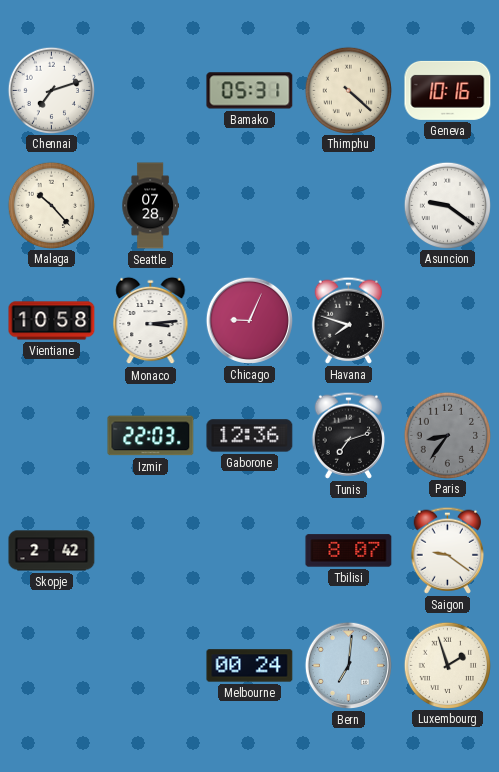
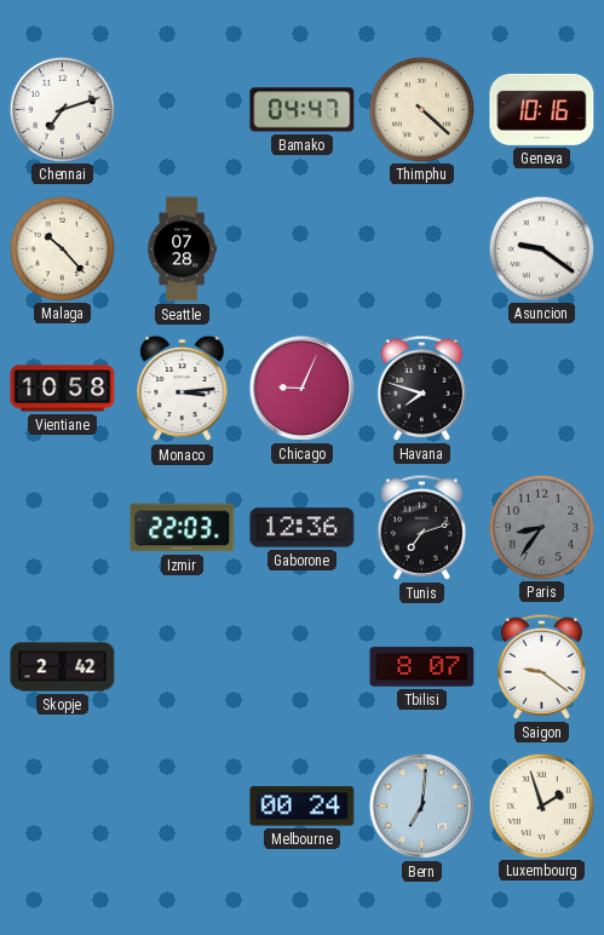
Bamako: 05:31 -> 04:47
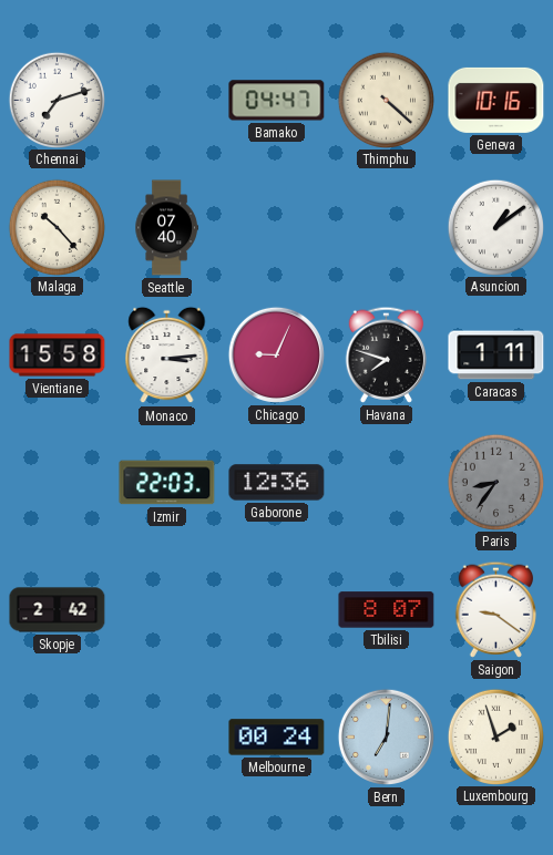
Seattle: 07:28 -> 07:40
Asuncion: 9:21 -> 1:09
Vientiane: 10:58 -> 15:58
Caracas: none -> 1:11
Tunis: 7:12 -> none
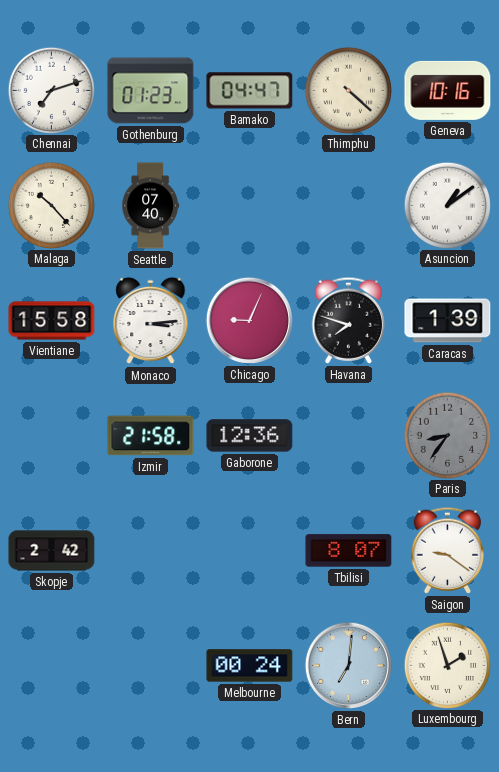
Gothenburg: none -> 01:23
Caracas: 1:11 -> 1:39
Izmir: 22:03 -> 21:58
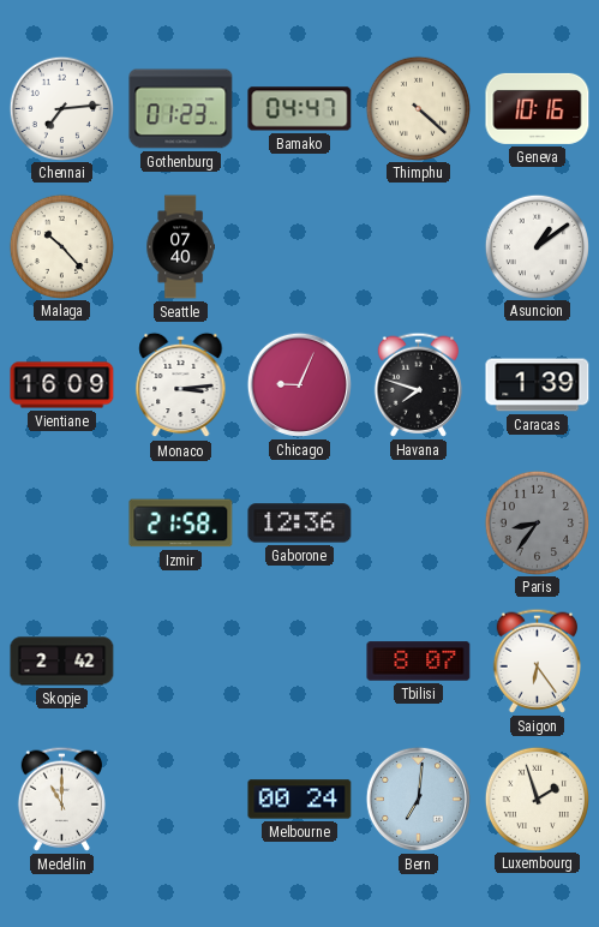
Chennai: 7:12 -> 7:14
Vientiane: 15:58 -> 16:09
Saigon: 9:21 -> 6:24
Medellin: none -> 11:00
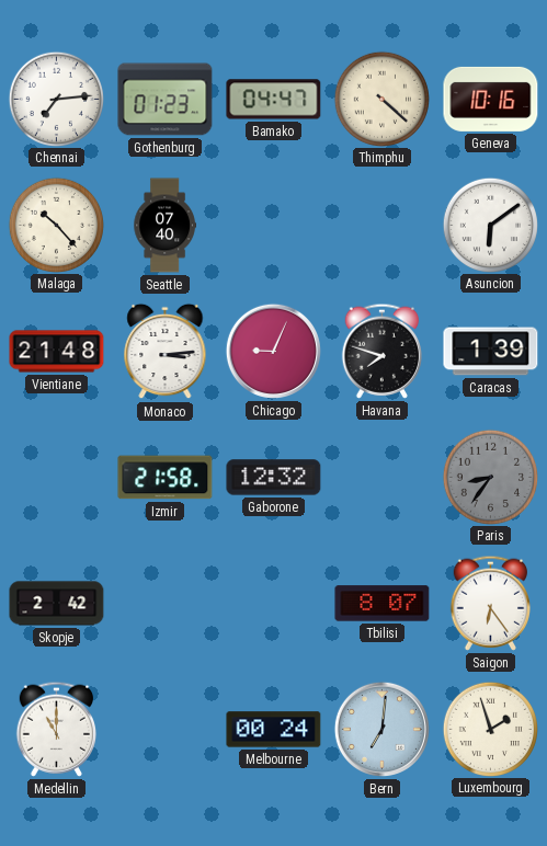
Asuncion: 1:09 -> 6:09
Vientiane: 16:09 -> 21:48
Gaborone: 12:36 -> 12:32
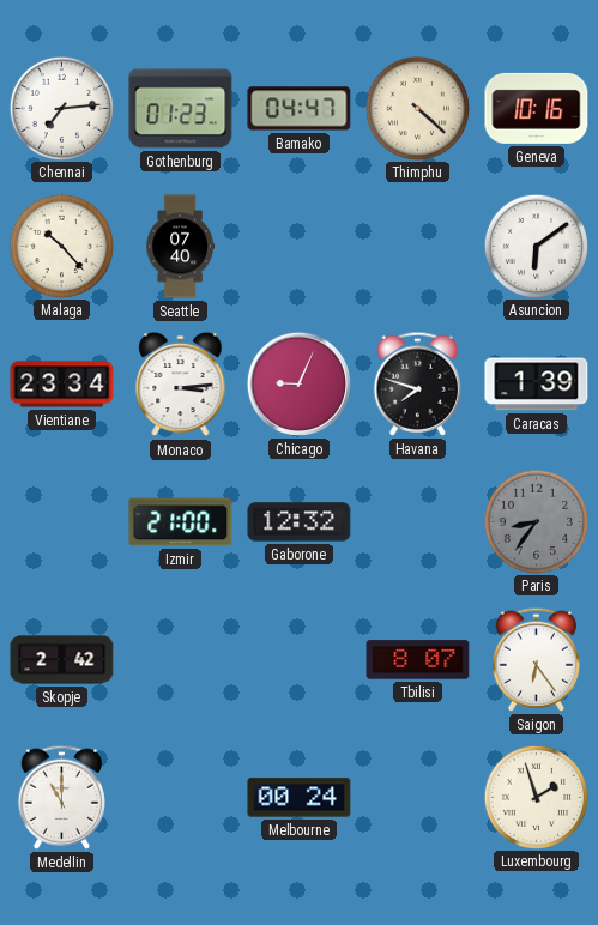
Vientiane: 21:48 -> 23:34
Izmir: 21:58 -> 21:00
Bern: 7:01 -> none
